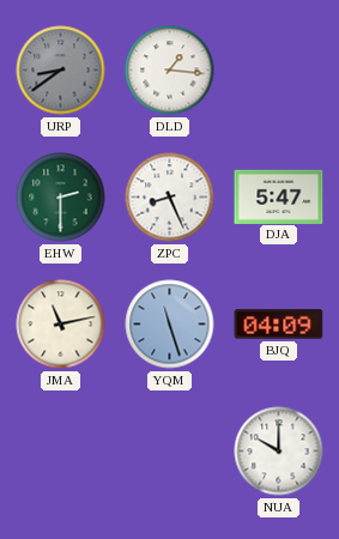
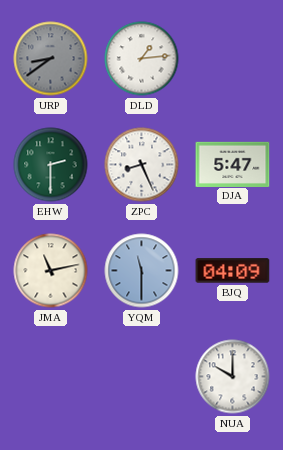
DLD: 1:16 -> 1:14
YQM: 11:27 -> 11:30
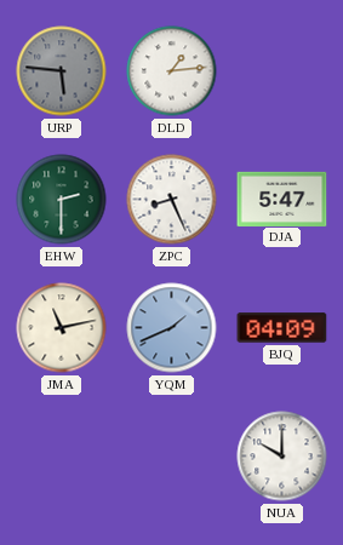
URP: 8:39 -> 5:46
YQM: 11:30 -> 1:41
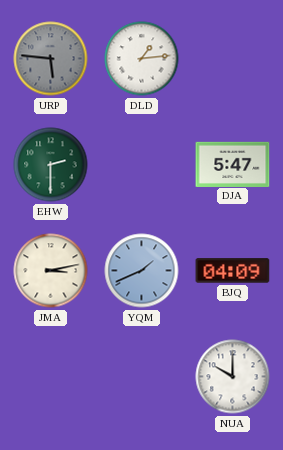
ZPC: 8:26 -> none
JMA: 11:13 -> 3:13
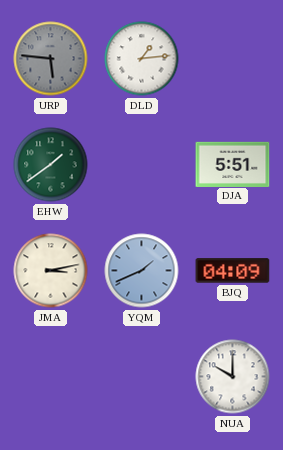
EHW: 2:30 -> 1:39
DJA: 5:47 -> 5:51
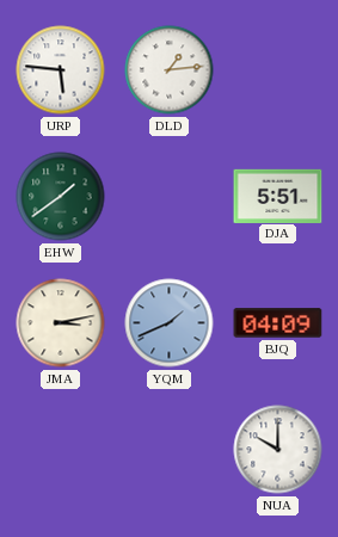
URP dial: grey -> white
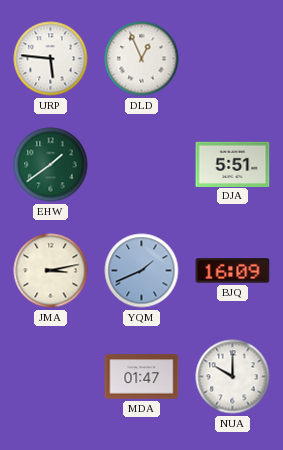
DLD: 1:14 -> 12:56
BJQ: 04:09 -> 16:09
MDA: none -> 01:47
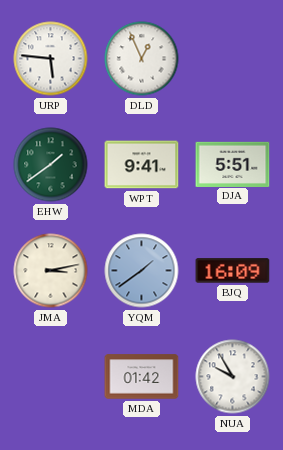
WPT: none -> 9:41
YQM: 1:41 -> 1:39
MDA: 01:47 -> 01:42
NUA: 10:00 -> 9:55
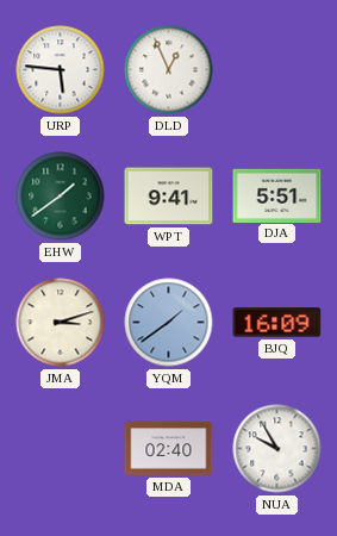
JMA: 3:13 -> 3:12
MDA: 01:42 -> 02:40
